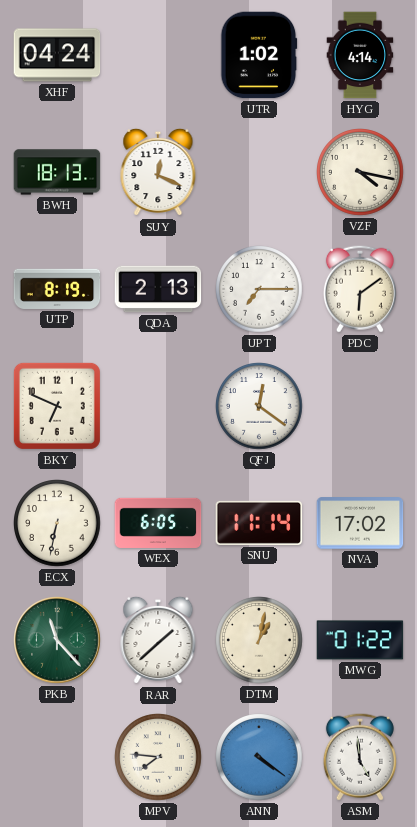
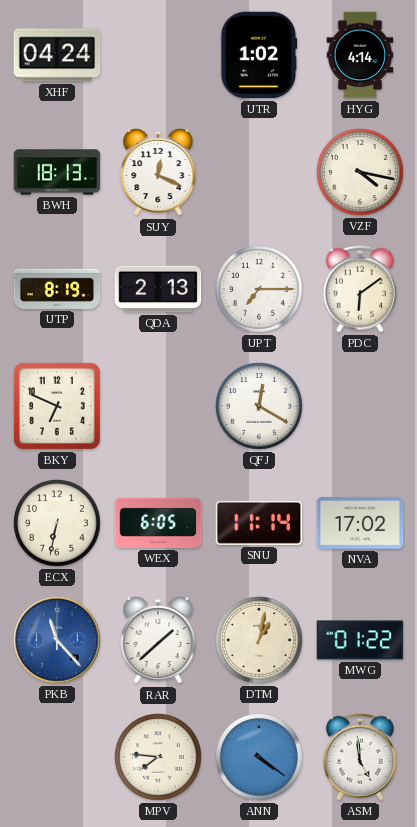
QFJ: 12:21 -> 12:20
PKB dial: green -> blue
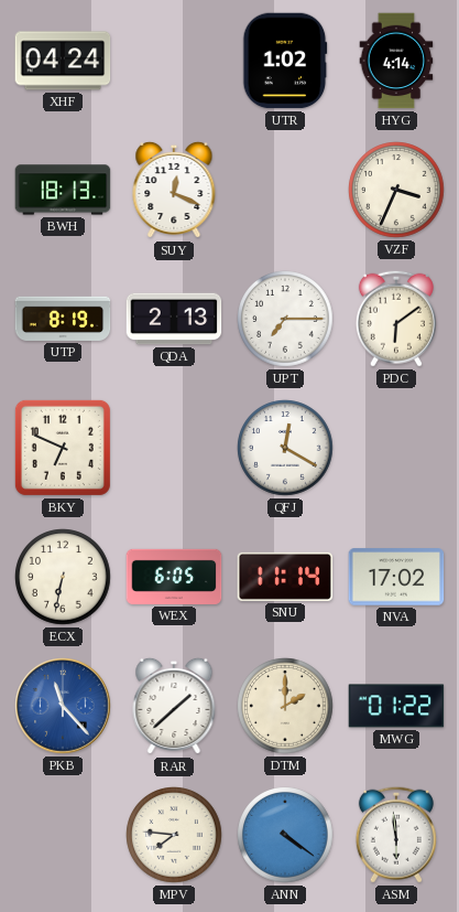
VZF: 4:17 -> 3:34
DTM: 1:02 -> 2:00
ASM: 4:59 -> 5:59
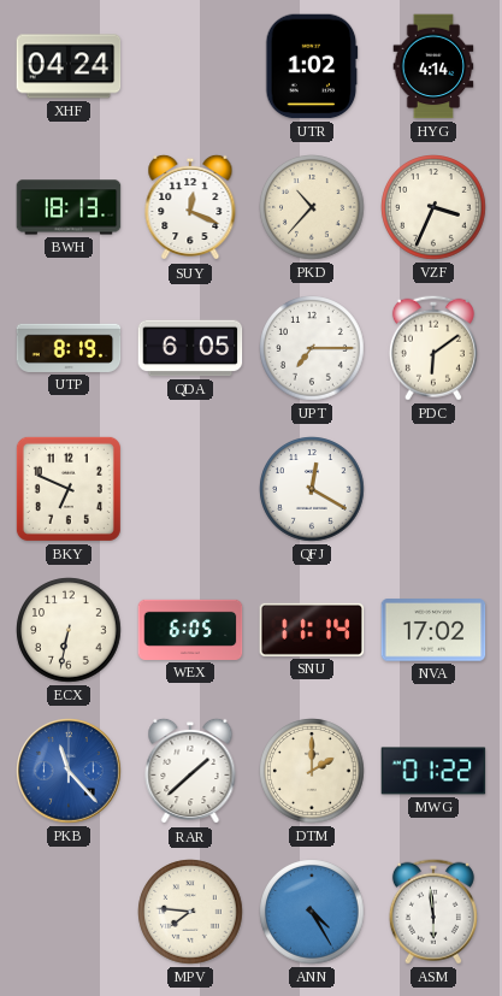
PKD: none -> 10:37
QDA: 2:13 -> 6:05
ANN: 4:21 -> 4:25
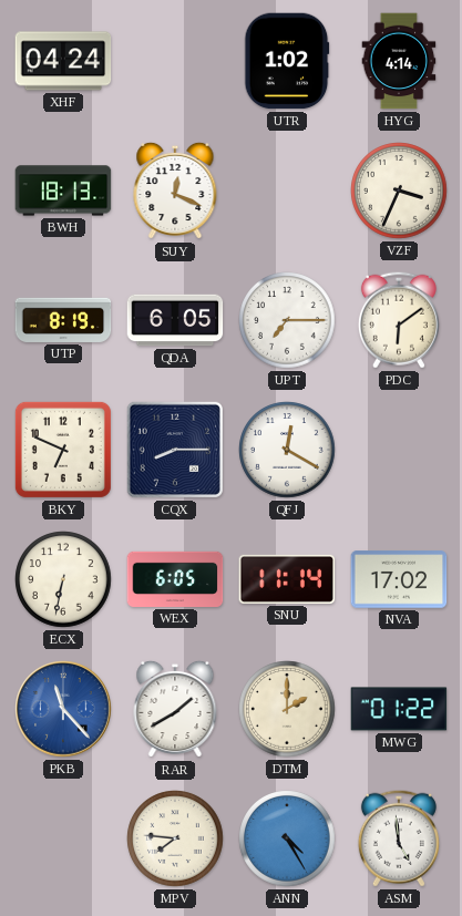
PKD: 10:37 -> none
CQX: none -> 8:15
RAR: 1:38 -> 1:40
ASM: 5:59 -> 4:59
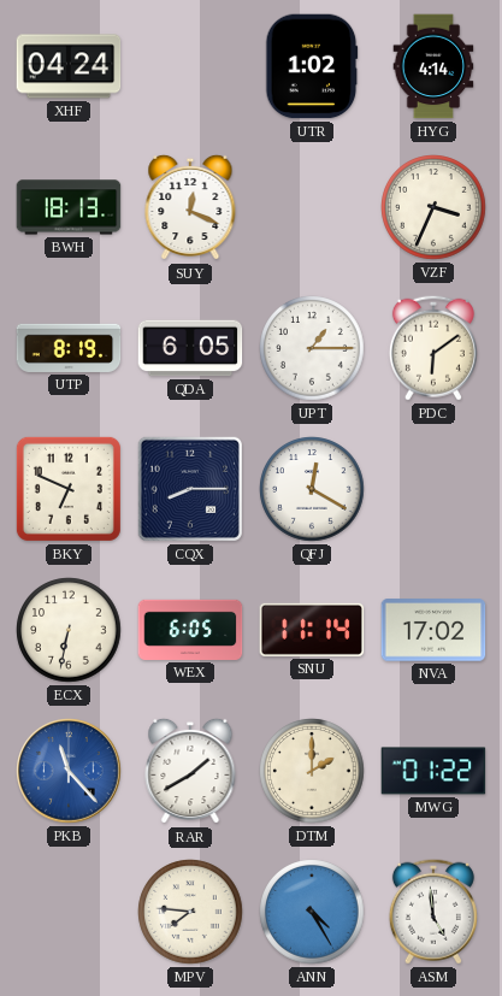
UPT: 7:15 -> 1:15
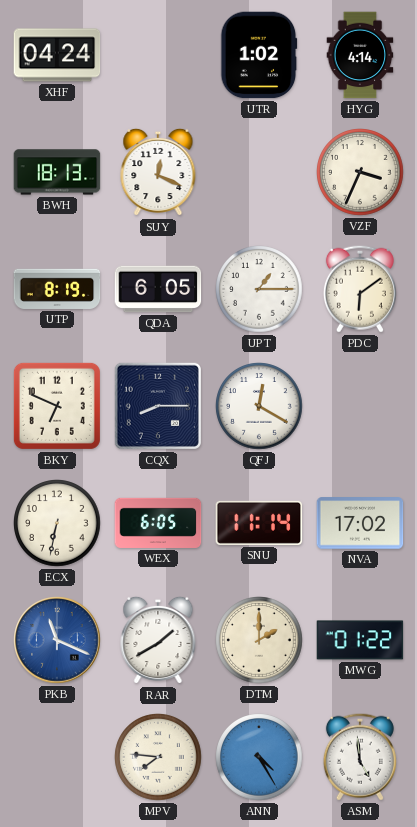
PKB: 11:23 -> 11:19
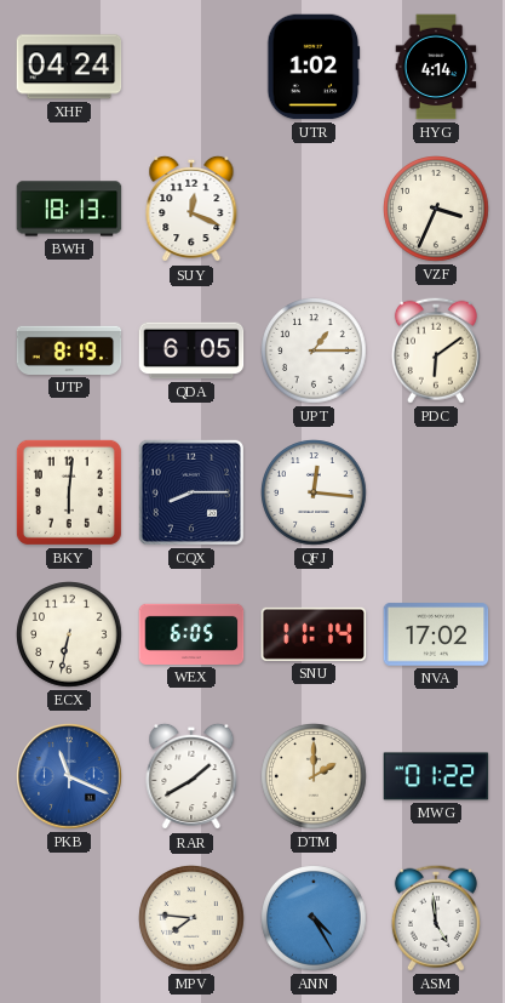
BKY: 6:49 -> 6:01
QFJ: 12:20 -> 12:16
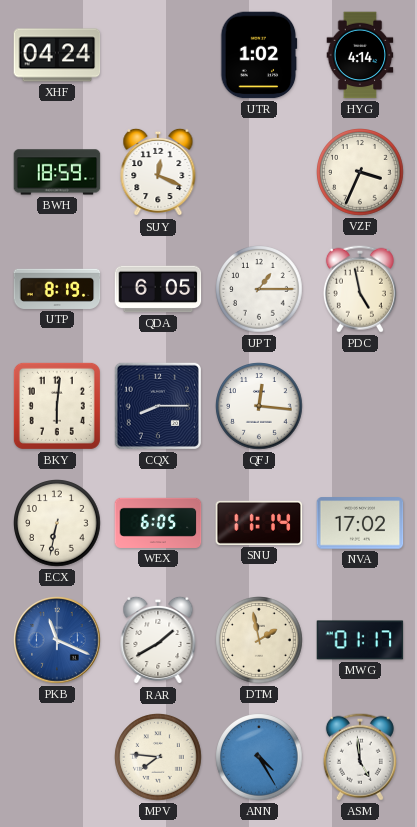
BWH: 18:13 -> 18:59
PDC: 6:09 -> 4:58
DTM: 2:00 -> 1:58
MWG: 01:22 -> 01:17
